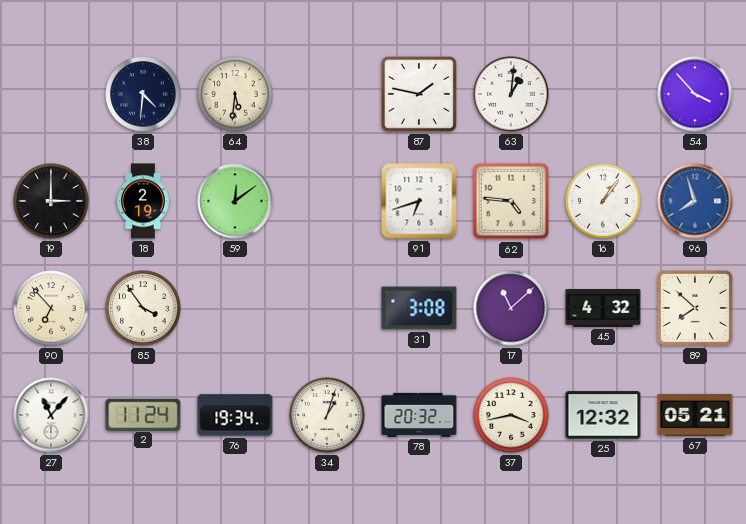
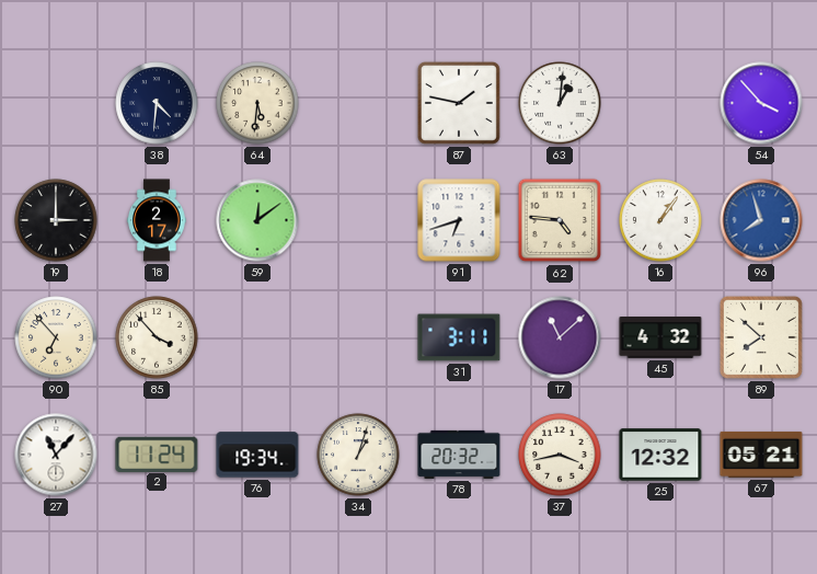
18: 2:19 -> 2:17
85: 3:54 -> 3:53
31: 3:08 -> 3:11
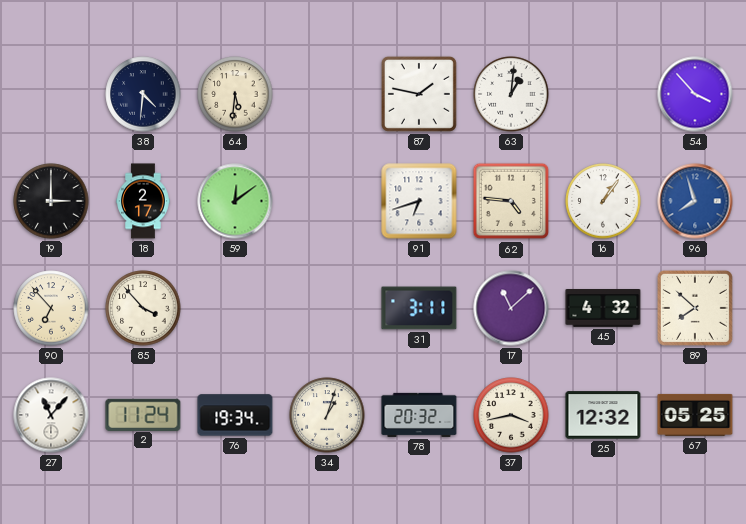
67: 05:21 -> 05:25
